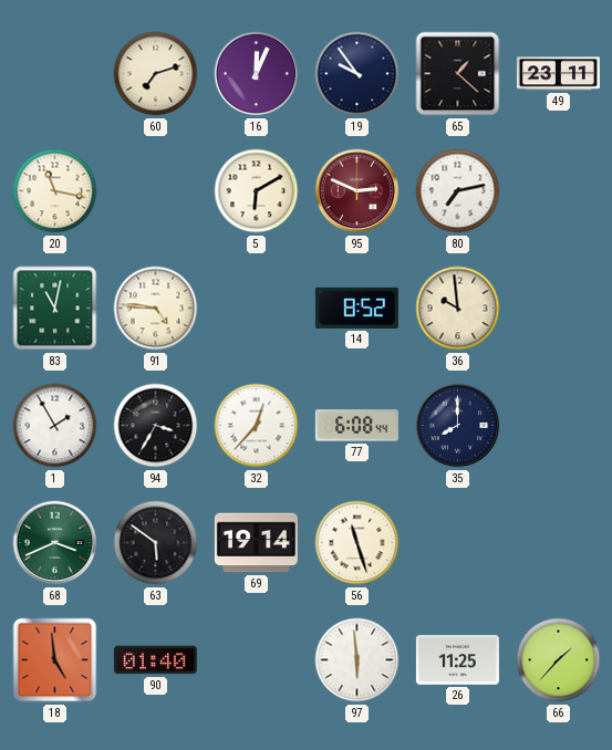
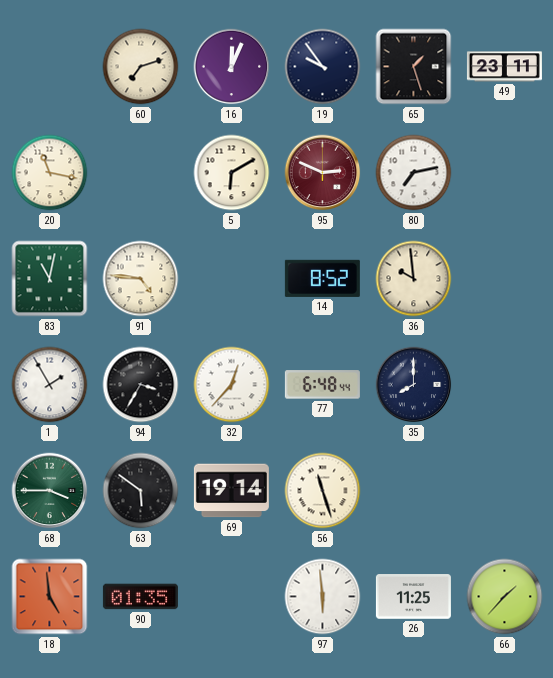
65: 1:22 -> 1:27
77: 6:08 -> 6:48
68: 3:41 -> 3:45
90: 01:40 -> 01:35
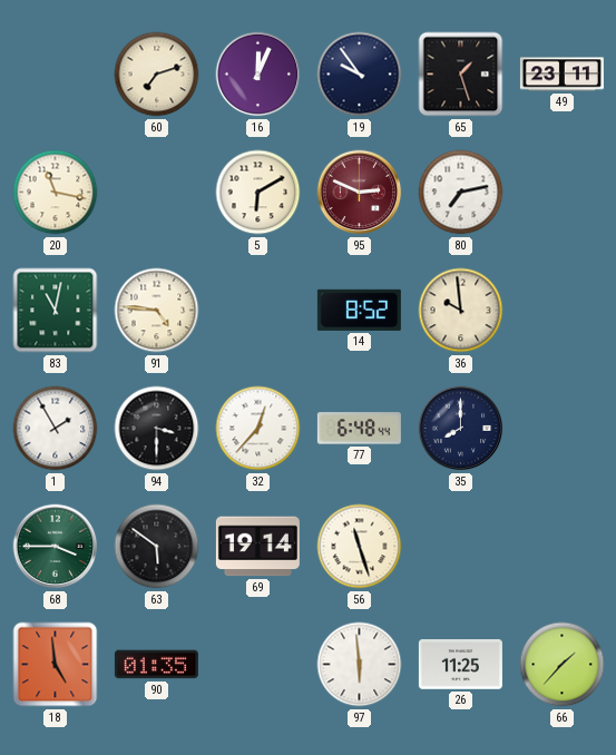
94: 3:35 -> 3:30
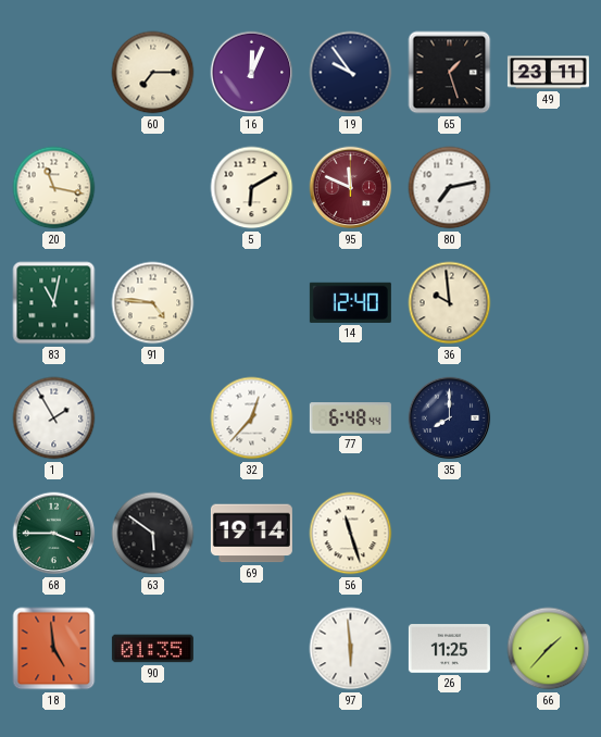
60: 7:12 -> 7:15
95: 2:49 -> 11:49
14: 8:52 -> 12:40
94: 3:30 -> none
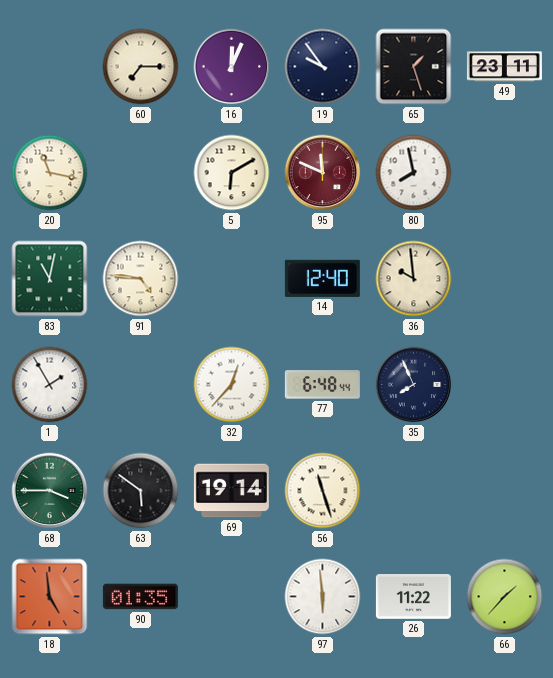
80: 7:13 -> 7:58
35: 8:00 -> 7:56
26: 11:25 -> 11:22
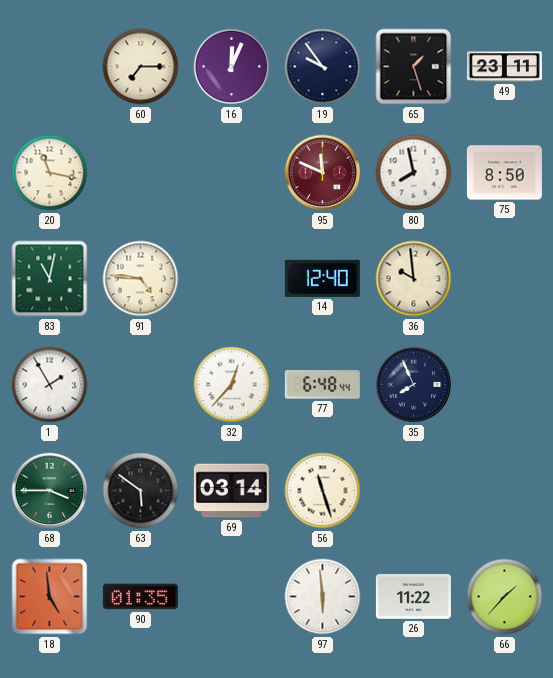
5: 6:10 -> none
75: none -> 8:50
69: 19:14 -> 03:14
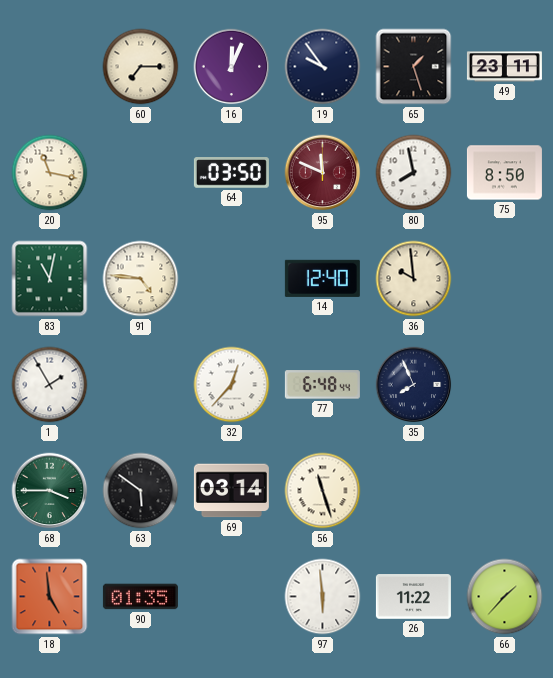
64: none -> 03:50
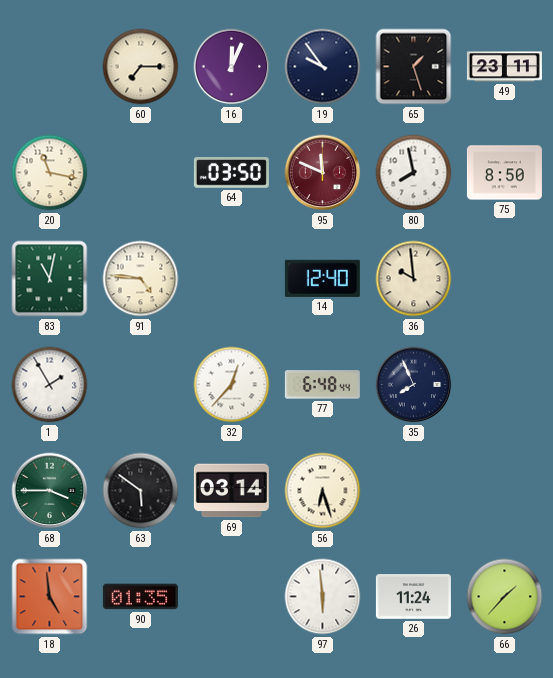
56: 11:27 -> 6:27
26: 11:22 -> 11:24
